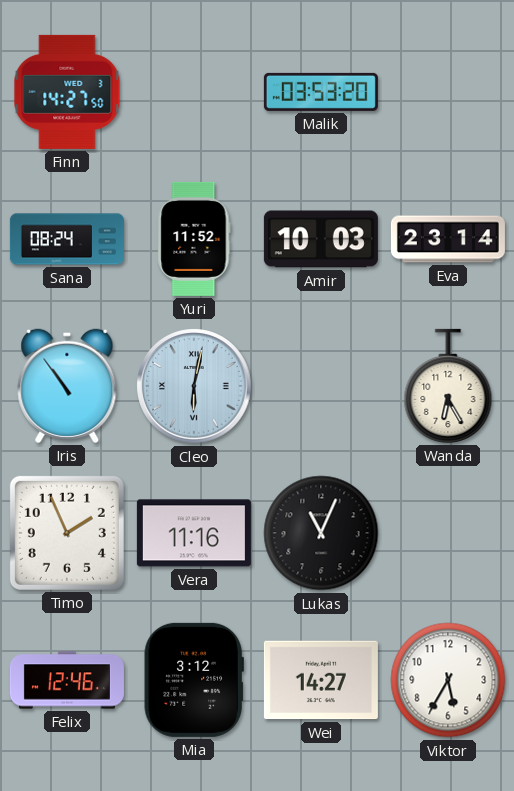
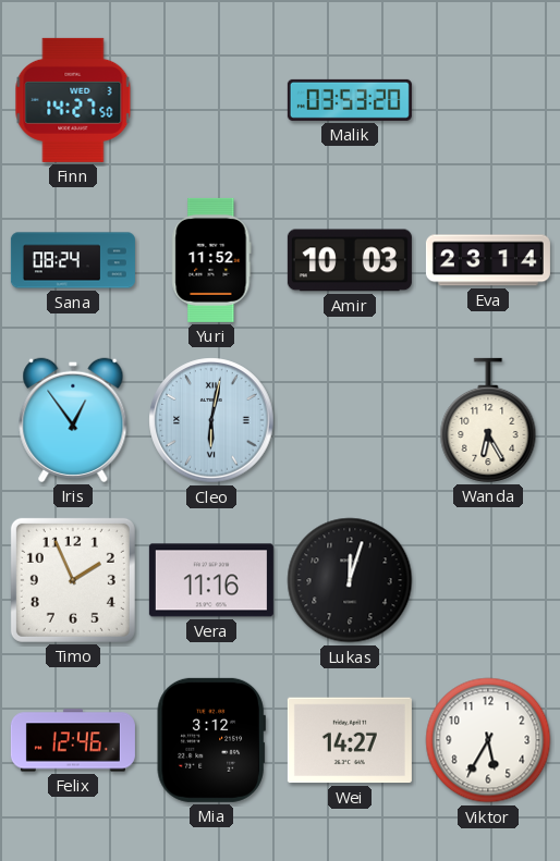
Iris: 10:54 -> 12:54
Lukas: 11:04 -> 12:03
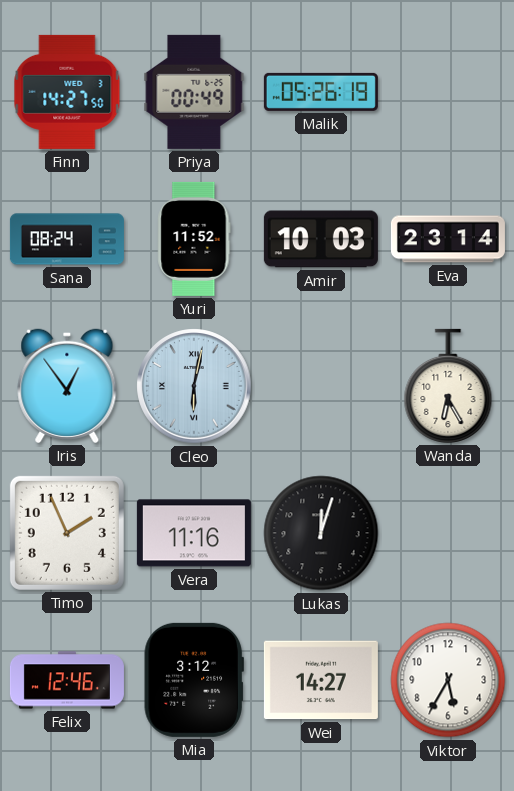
Priya: none -> 00:49
Malik: 03:53 -> 05:26
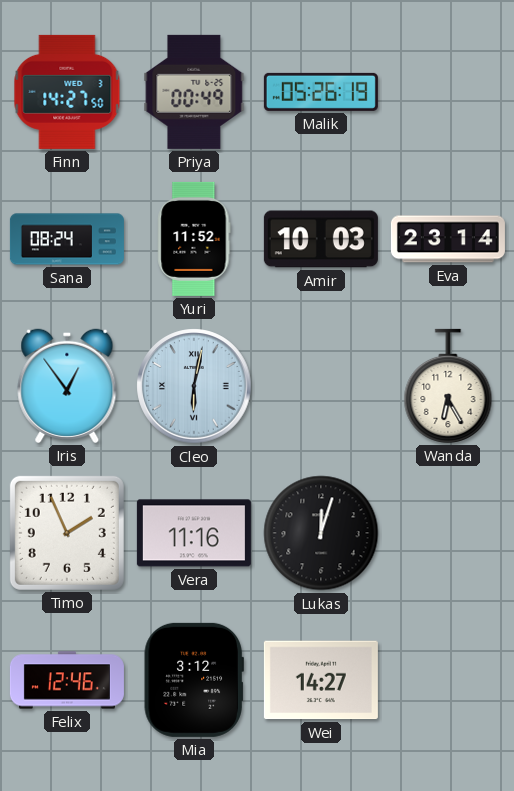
Viktor: 5:35 -> none
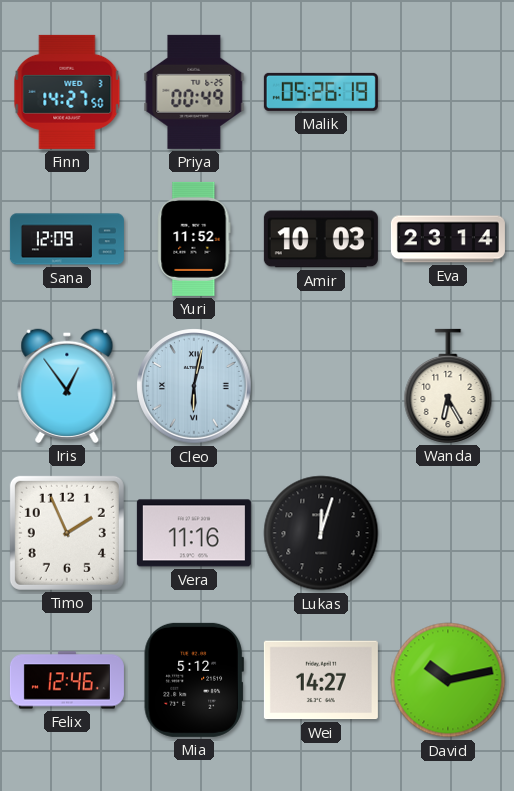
Sana: 08:24 -> 12:09
Mia: 3:12 -> 5:12
David: none -> 10:13
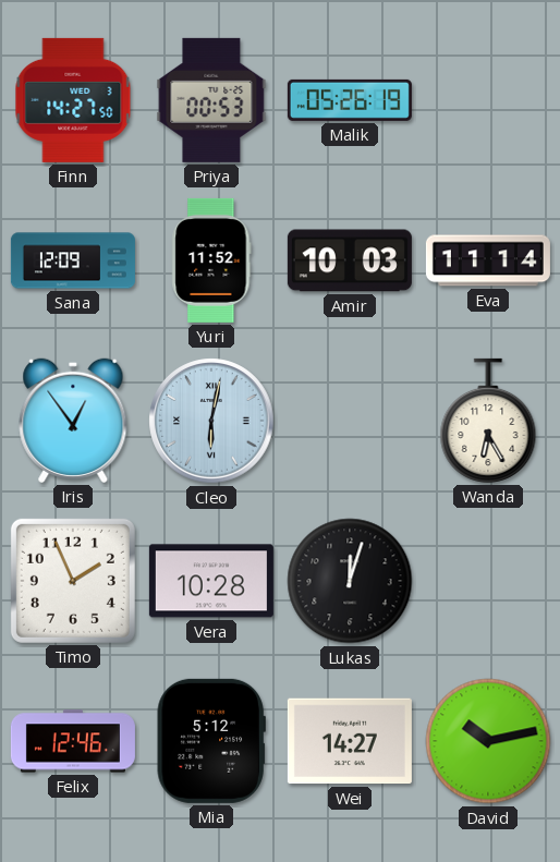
Priya: 00:49 -> 00:53
Eva: 23:14 -> 11:14
Vera: 11:16 -> 10:28
